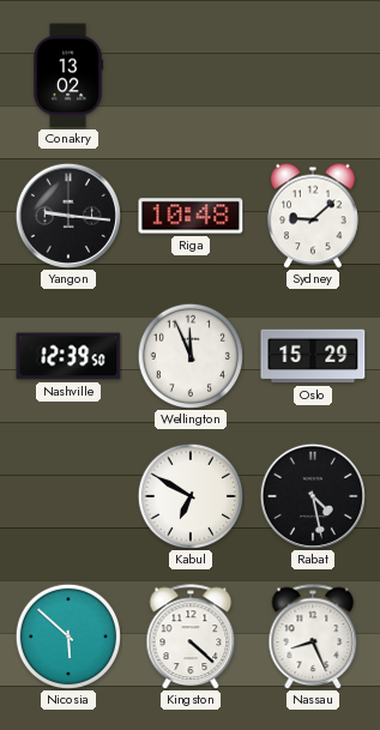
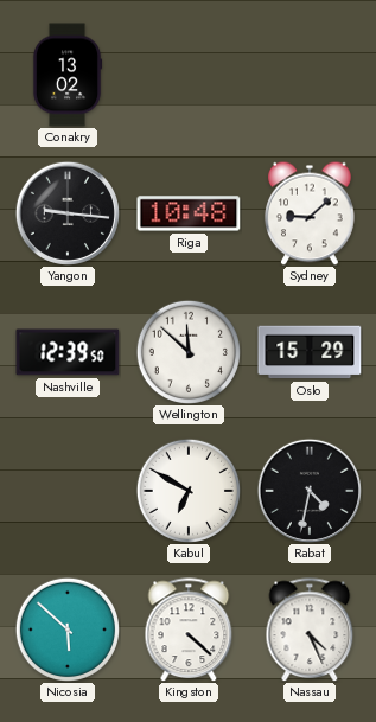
Wellington: 11:56 -> 11:52
Rabat: 4:28 -> 4:32
Nassau: 8:26 -> 4:26
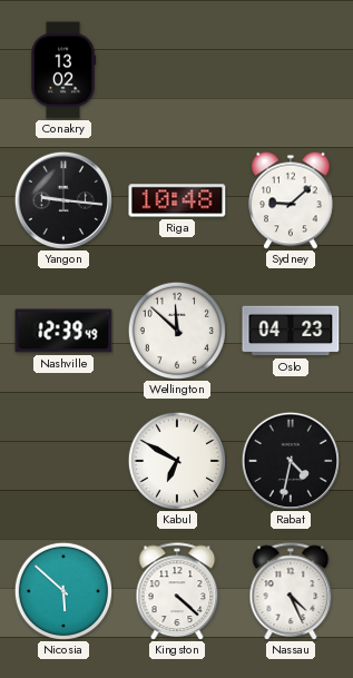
Nashville: 12:39:50 -> 12:39:49
Oslo: 15:29 -> 04:23
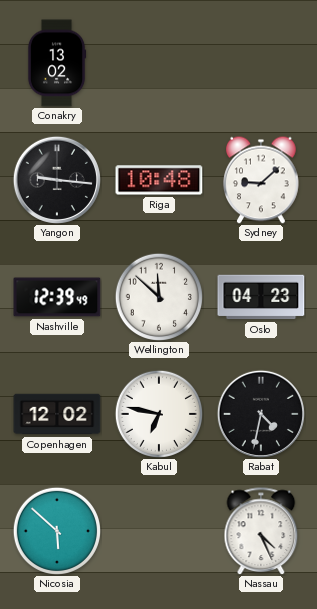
Copenhagen: none -> 12:02
Kabul: 6:50 -> 6:47
Kingston: 4:22 -> none
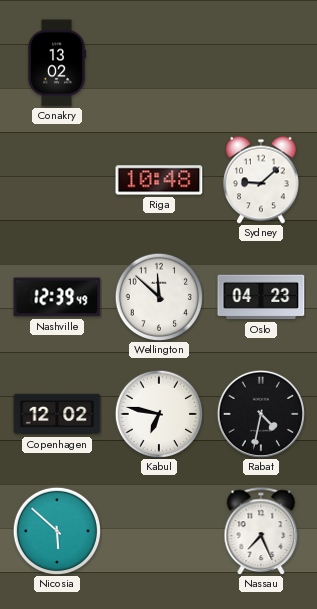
Yangon: 9:16 -> none
Nassau: 4:26 -> 7:26
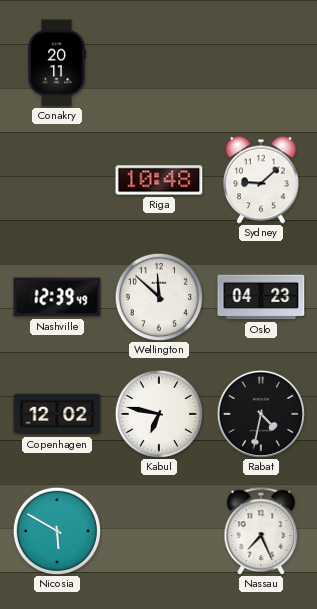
Conakry: 13:02 -> 20:11
Nicosia: 5:52 -> 5:50
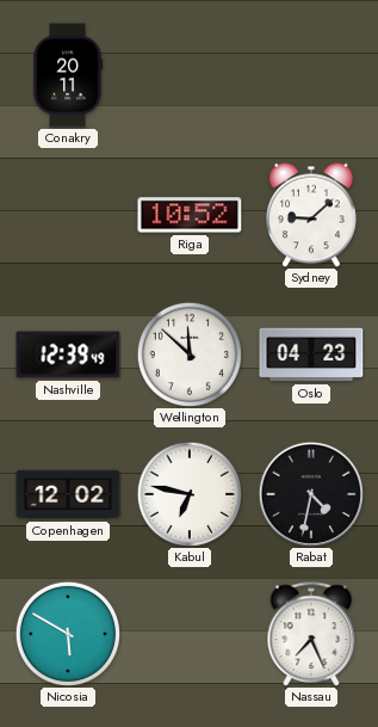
Riga: 10:48 -> 10:52
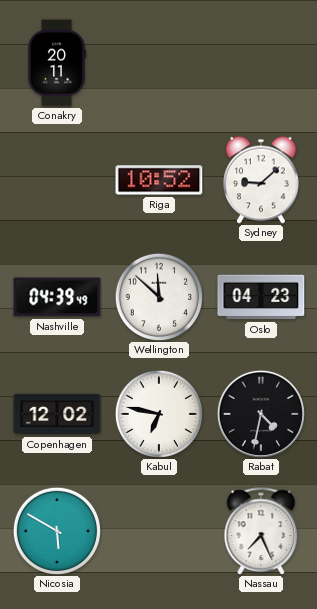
Nashville: 12:39 -> 04:39
